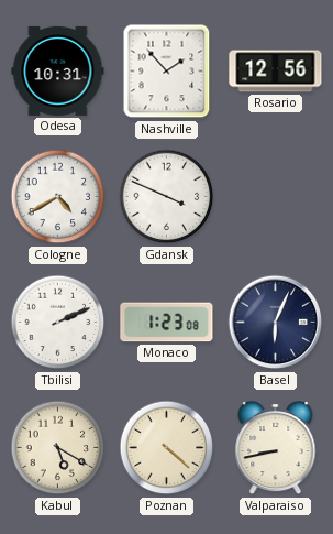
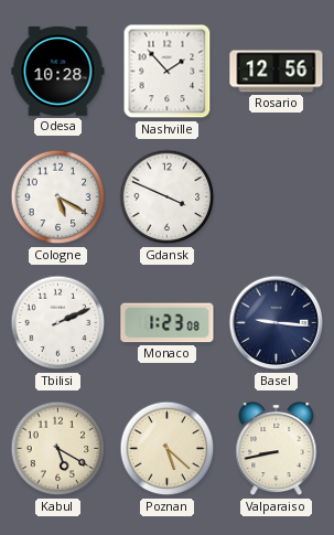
Odesa: 10:31 -> 10:28
Cologne: 4:40 -> 5:20
Basel: 6:04 -> 9:16
Poznan: 4:22 -> 5:22
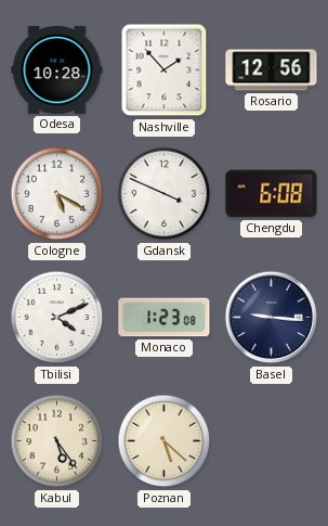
Chengdu: none -> 6:08
Tbilisi: 2:11 -> 4:11
Kabul: 5:20 -> 5:24
Valparaiso: 8:43 -> none
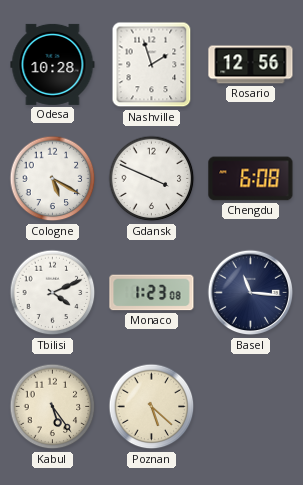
Nashville: 1:53 -> 1:57
Basel: 9:16 -> 11:16
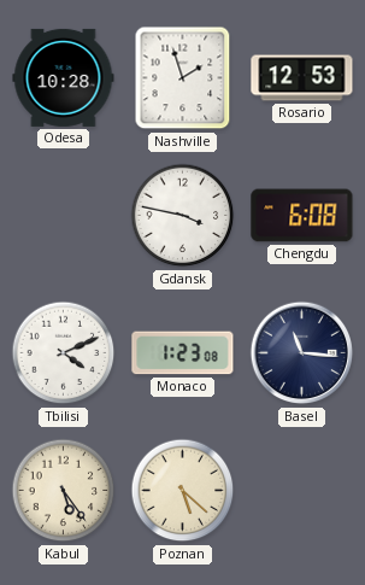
Rosario: 12:56 -> 12:53
Cologne: 5:20 -> none
Gdansk: 3:49 -> 3:47
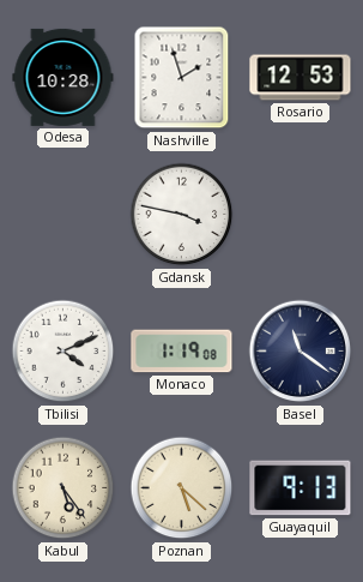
Chengdu: 6:08 -> none
Monaco: 1:23 -> 1:19
Basel: 11:16 -> 11:21
Guayaquil: none -> 9:13
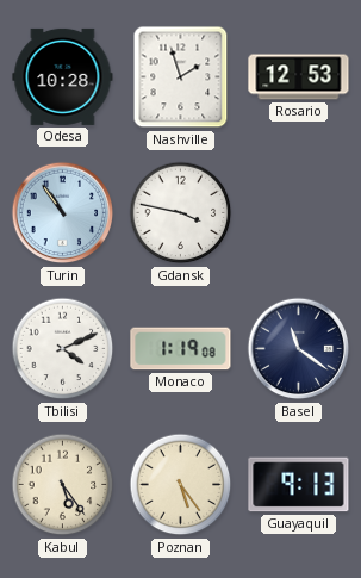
Turin: none -> 10:54
Poznan: 5:22 -> 5:24
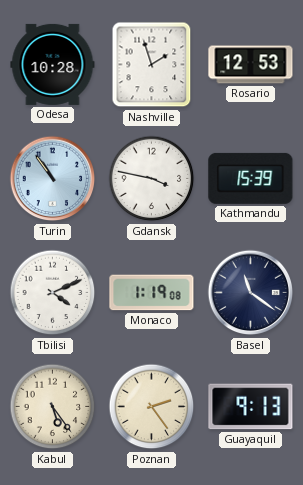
Kathmandu: none -> 15:39
Poznan: 5:24 -> 2:24
